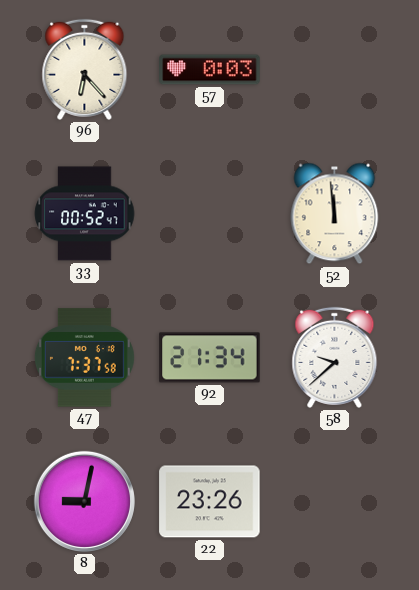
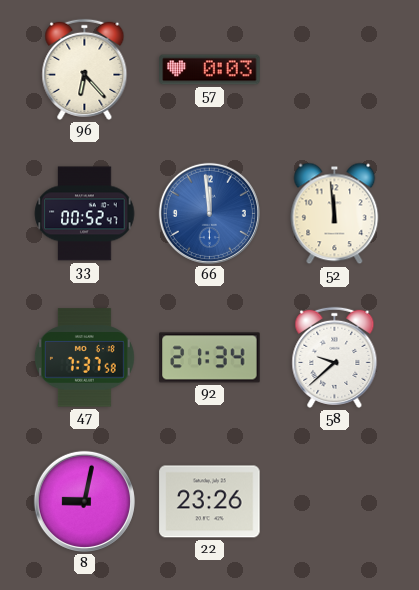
66: none -> 11:59
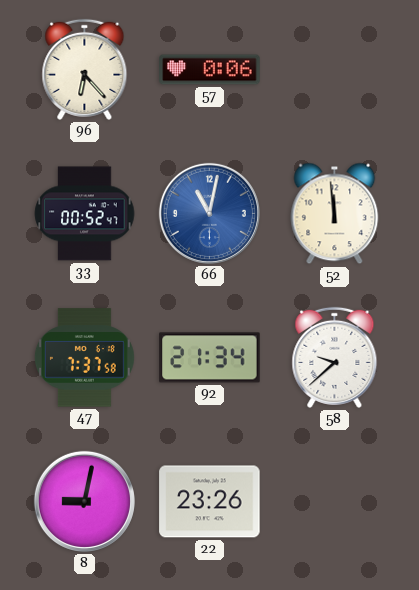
57: 0:03 -> 0:06
66: 11:59 -> 11:02
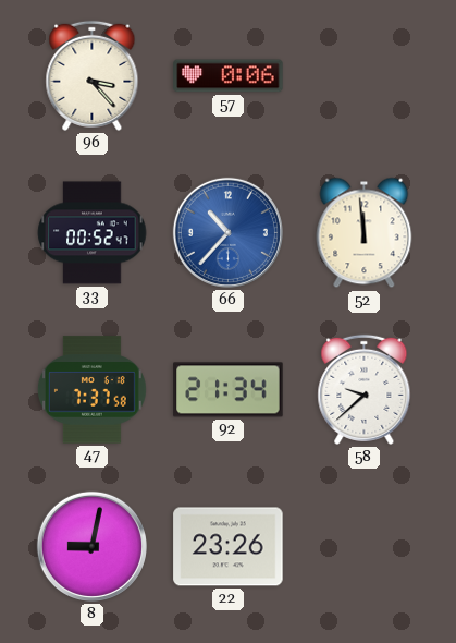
96: 6:23 -> 3:23
66: 11:02 -> 10:37
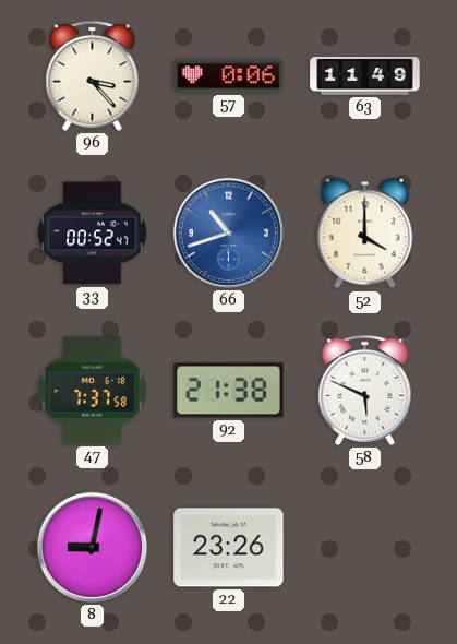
63: none -> 11:49
66: 10:37 -> 10:42
52: 11:59 -> 4:00
92: 21:34 -> 21:38
58: 9:38 -> 5:49
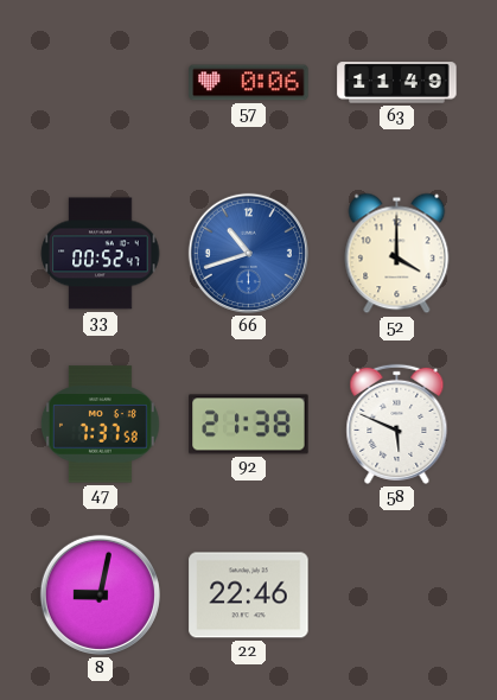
96: 3:23 -> none
22: 23:26 -> 22:46
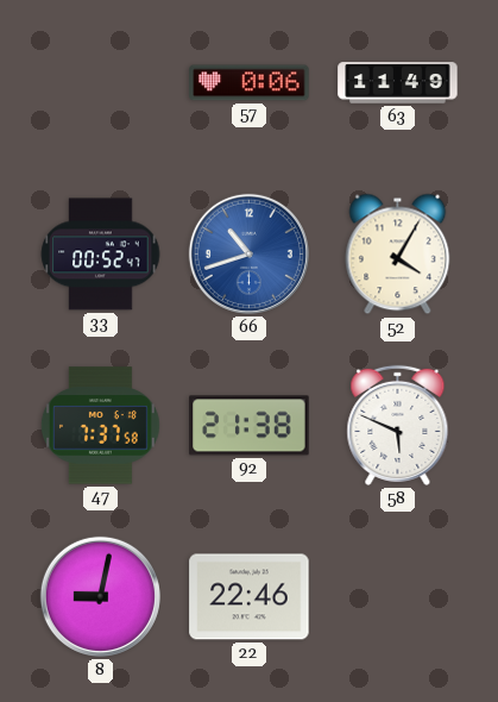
52: 4:00 -> 4:05
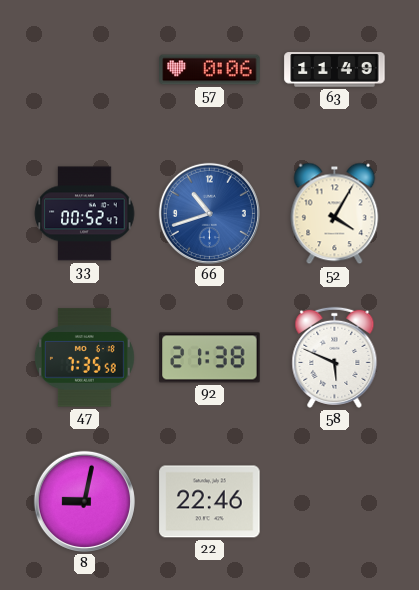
47: 7:37 -> 7:35
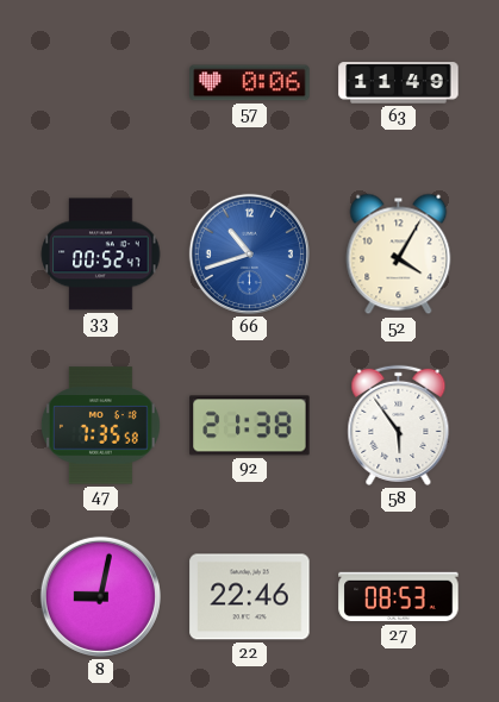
58: 5:49 -> 5:54
27: none -> 08:53
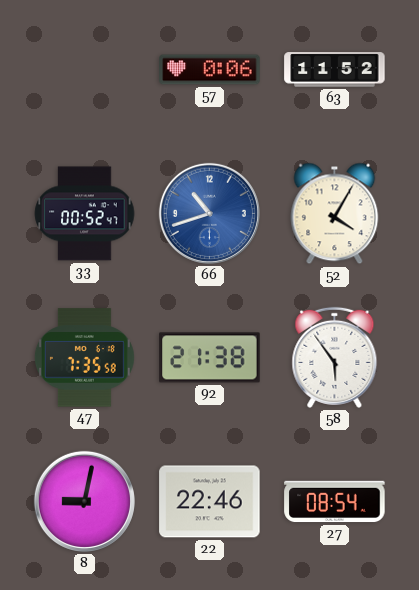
63: 11:49 -> 11:52
27: 08:53 -> 08:54
